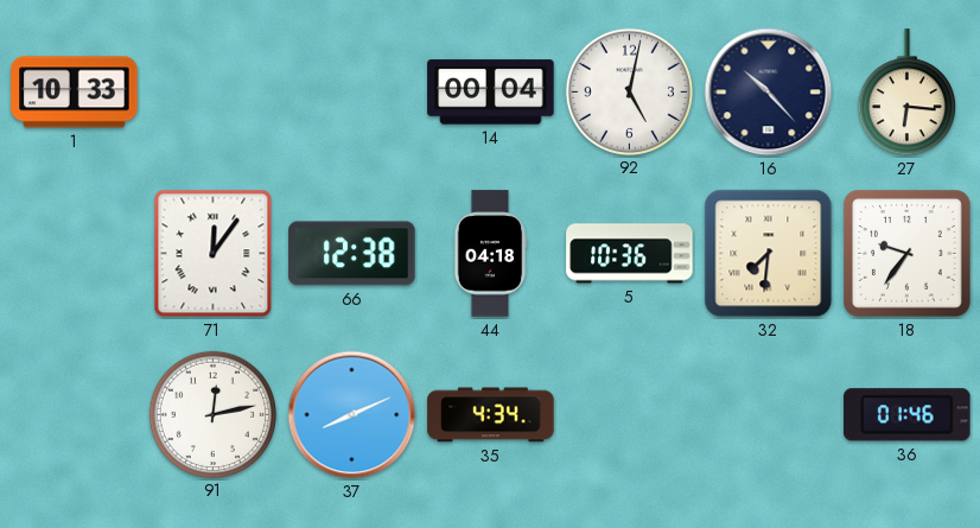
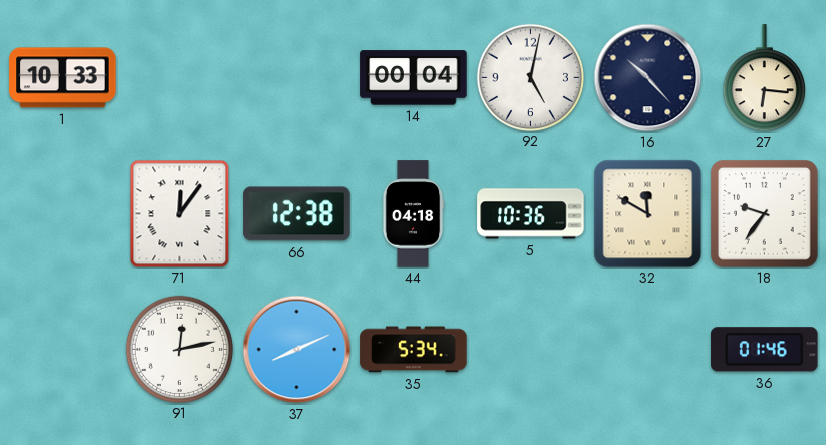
32: 7:31 -> 11:50
35: 4:34 -> 5:34
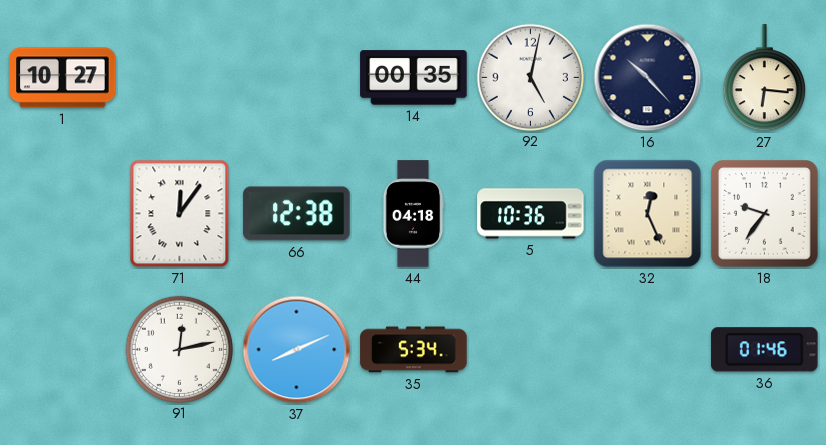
1: 10:33 -> 10:27
14: 00:04 -> 00:35
32: 11:50 -> 12:26
